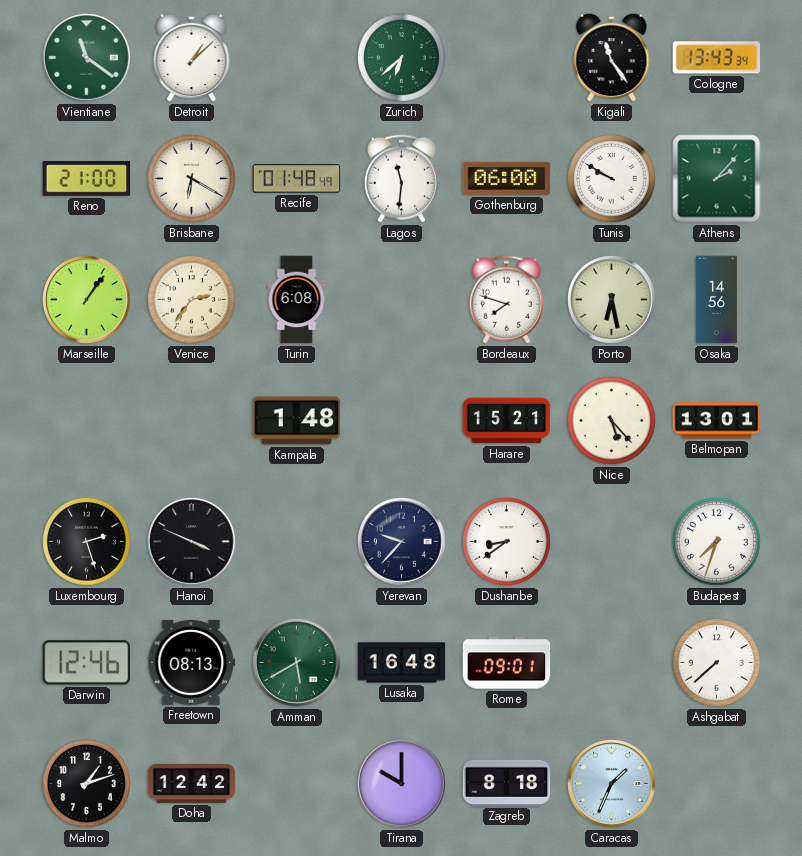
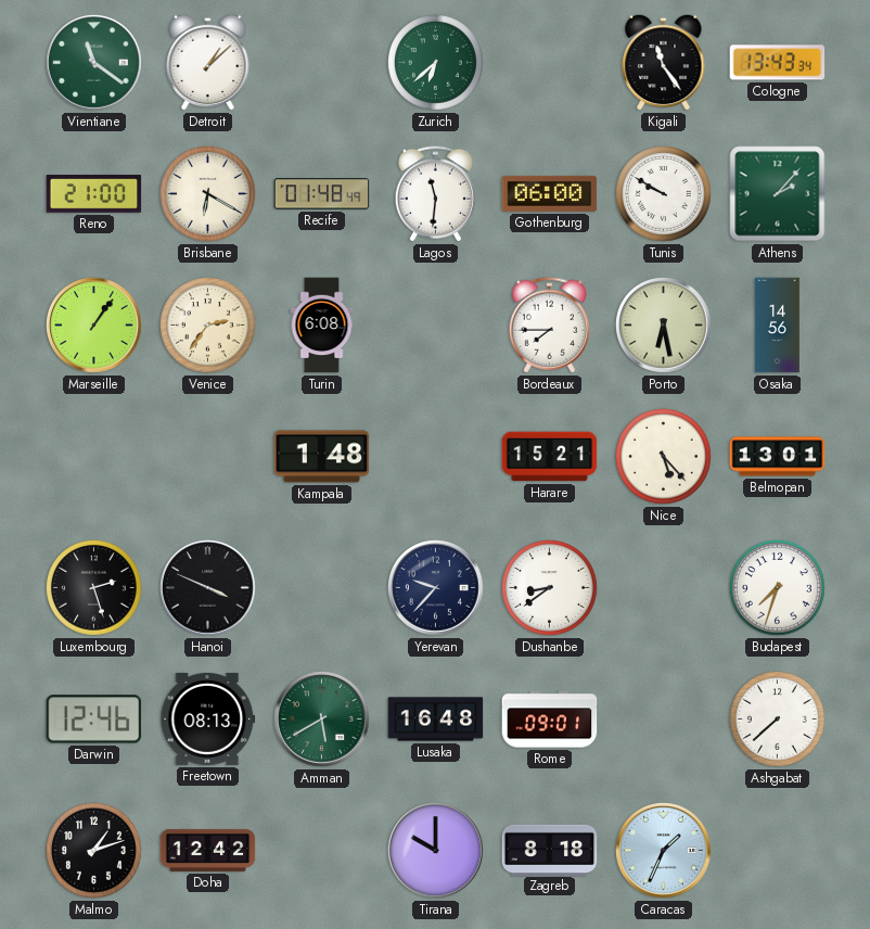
Bordeaux: 7:48 -> 7:45
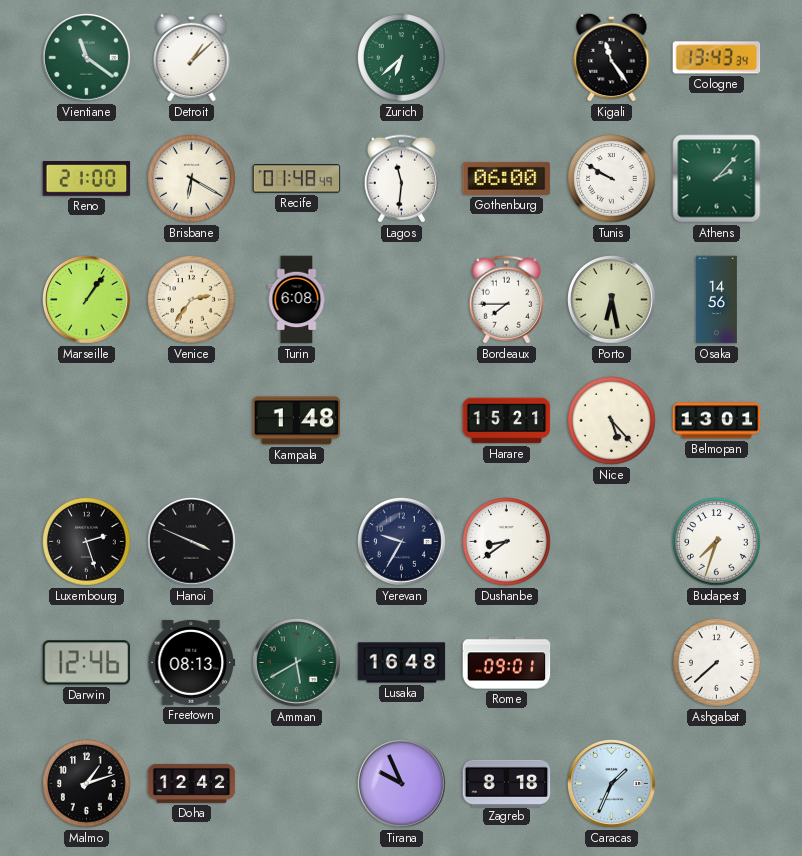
Yerevan: 9:37 -> 9:35
Tirana: 10:00 -> 9:56
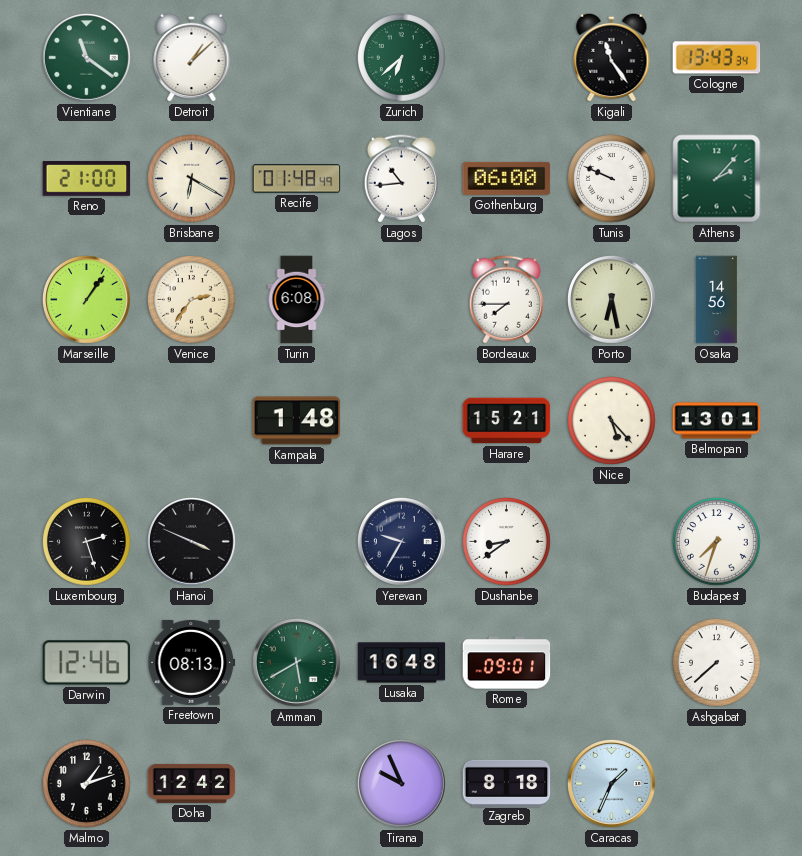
Lagos: 11:31 -> 10:44
Tunis: 9:50 -> 9:49
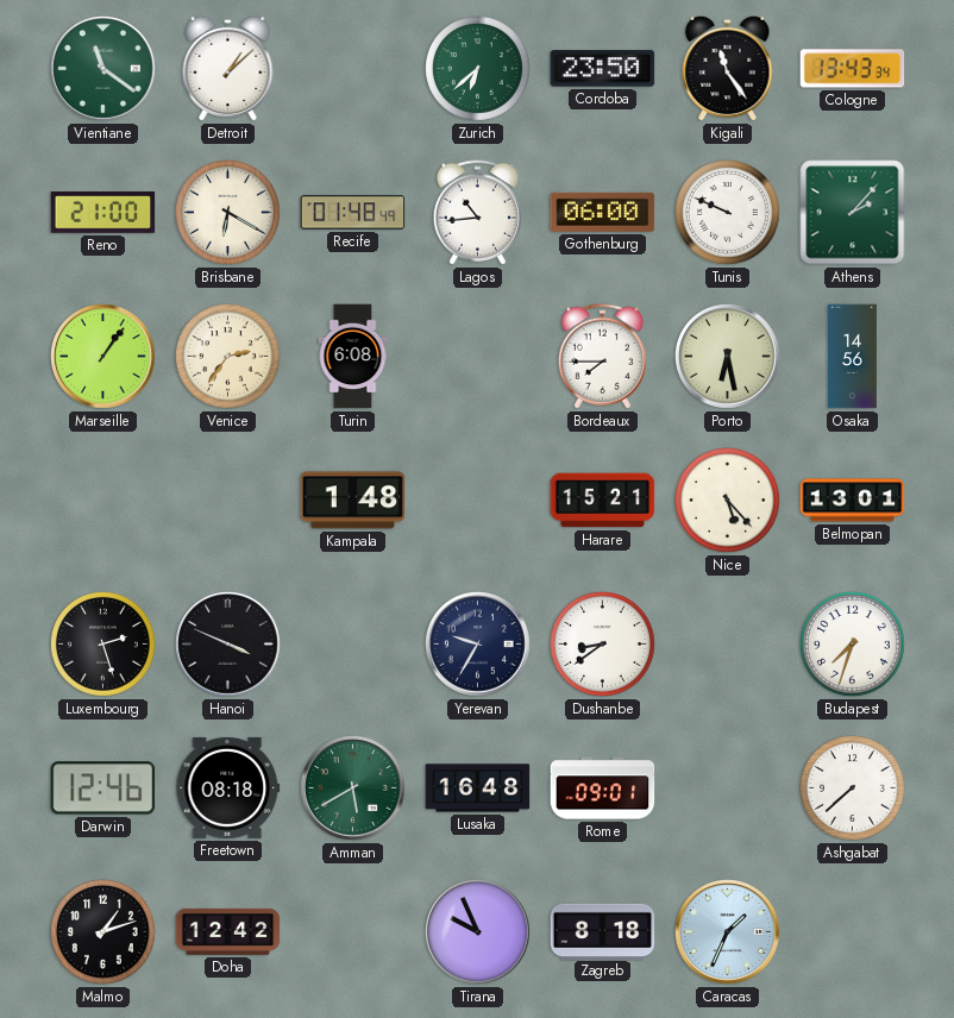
Cordoba: none -> 23:50
Freetown: 08:13 -> 08:18
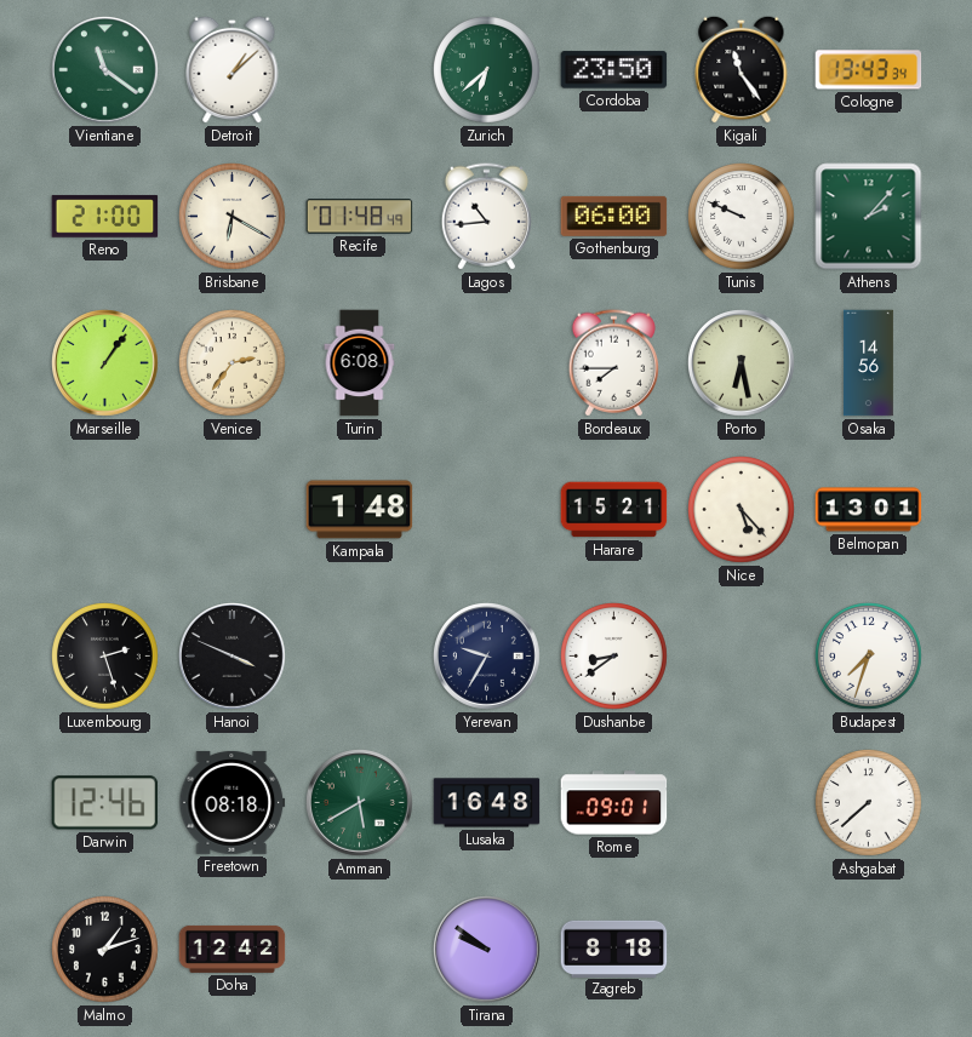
Tirana: 9:56 -> 9:51
Caracas: 1:34 -> none
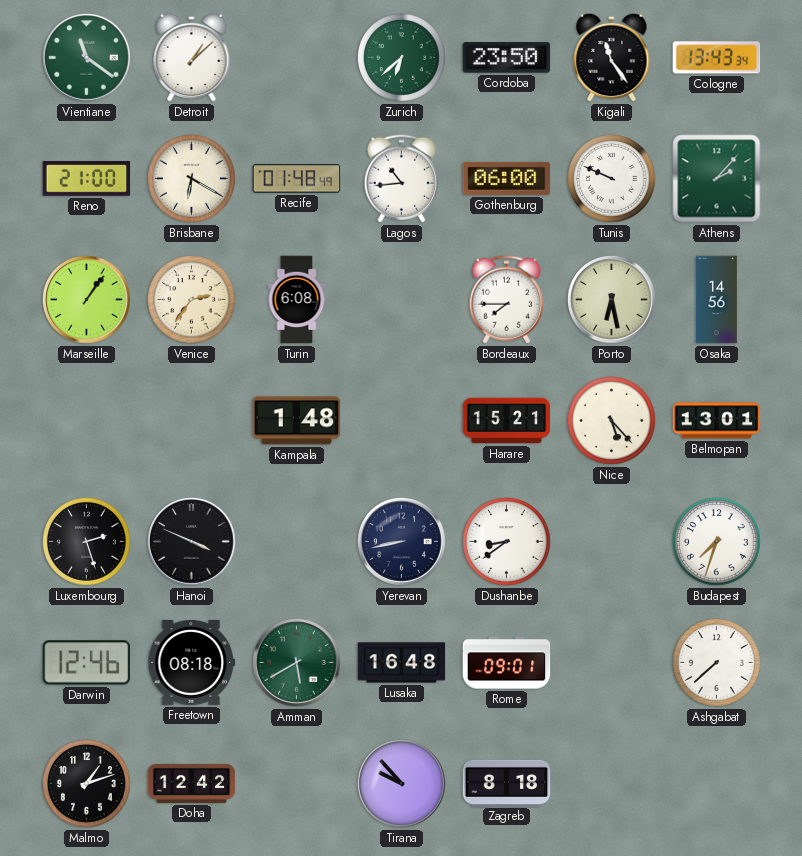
Yerevan: 9:35 -> 8:43
Tirana: 9:51 -> 9:53
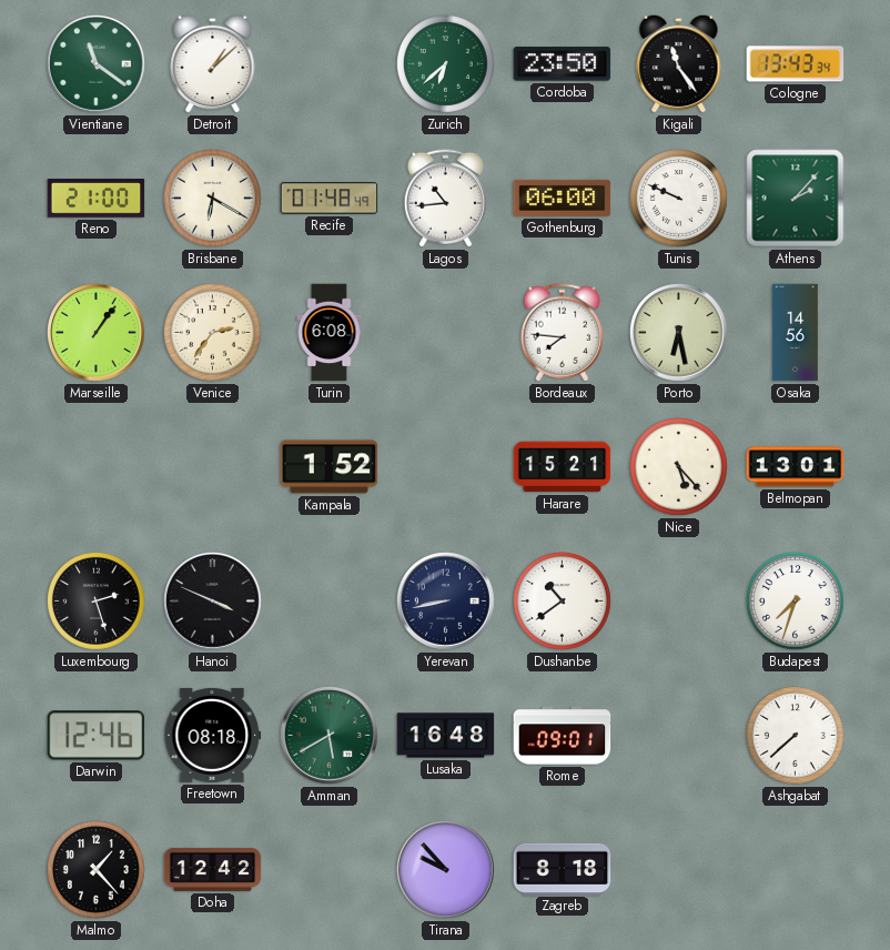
Bordeaux: 7:45 -> 7:46
Kampala: 1:48 -> 1:52
Dushanbe: 8:39 -> 10:39
Malmo: 1:12 -> 1:23
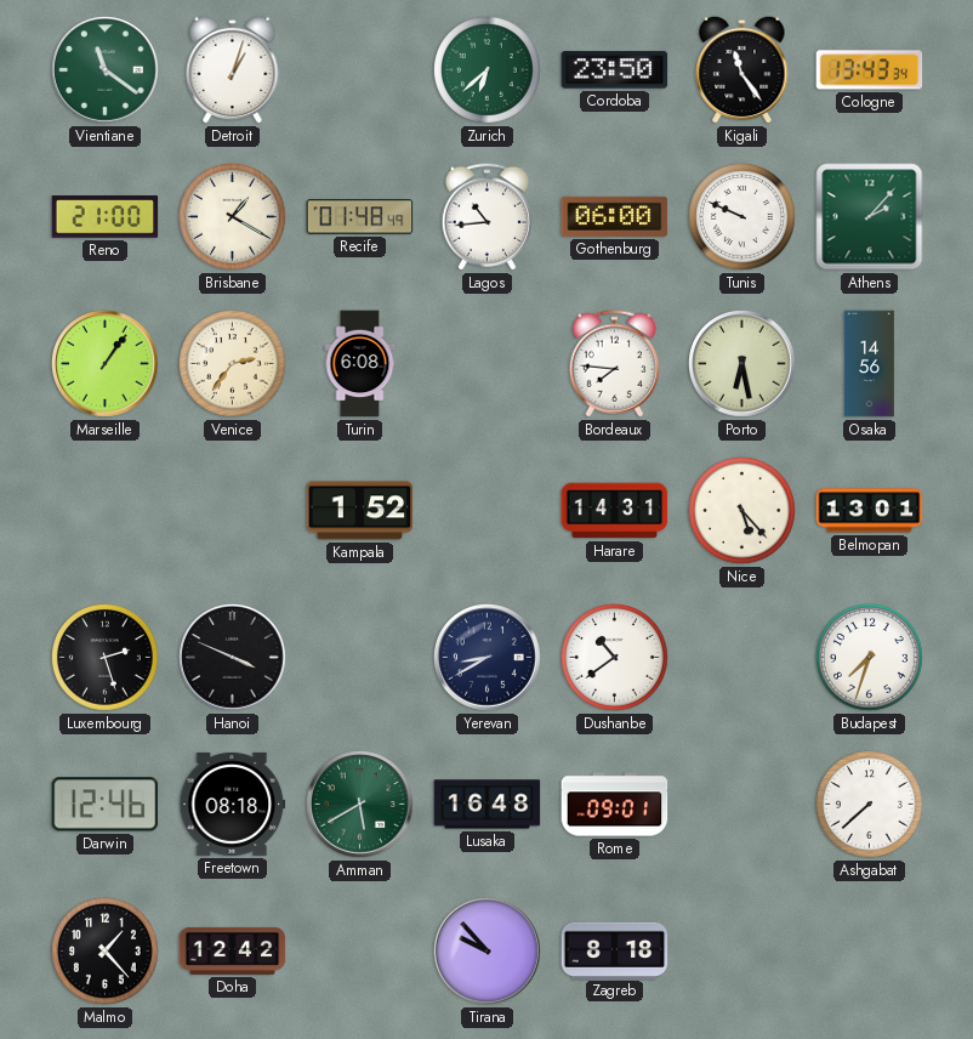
Detroit: 1:08 -> 1:03
Brisbane: 6:20 -> 1:20
Harare: 15:21 -> 14:31
Yerevan: 8:43 -> 8:40
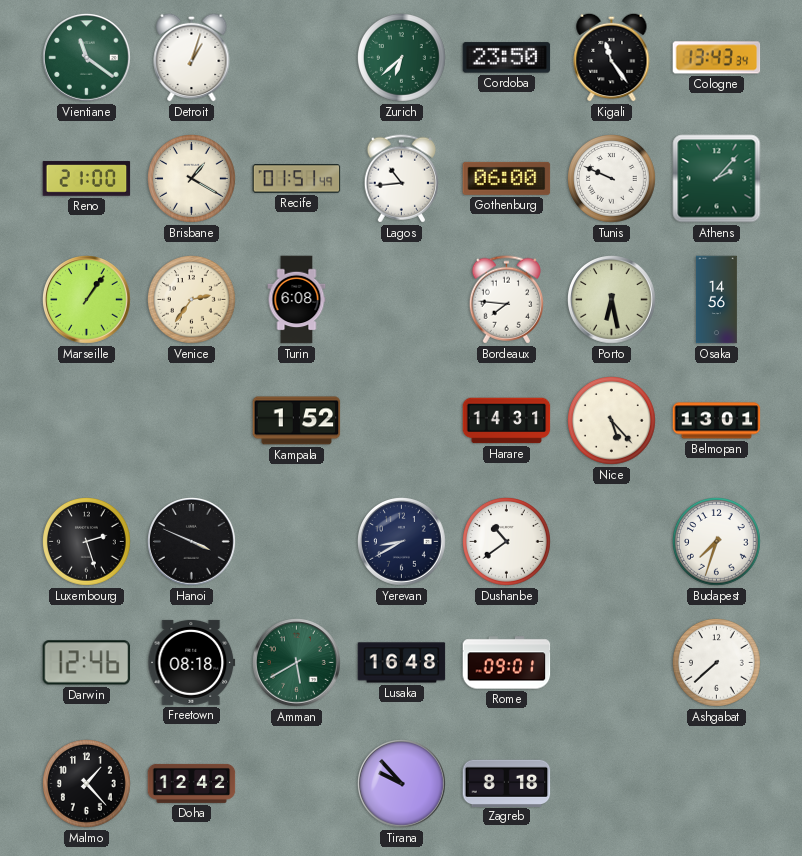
Recife: 01:48 -> 01:51
